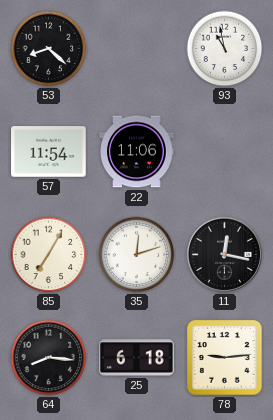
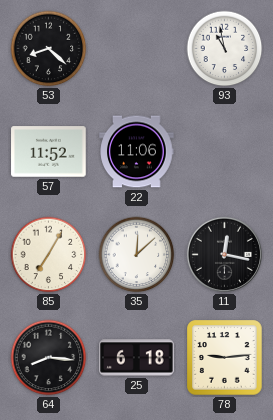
57: 11:54 -> 11:52
35: 12:12 -> 12:08
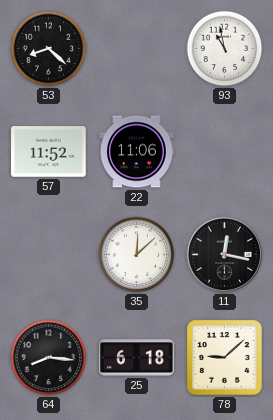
85: 7:05 -> none
78: 9:14 -> 9:08
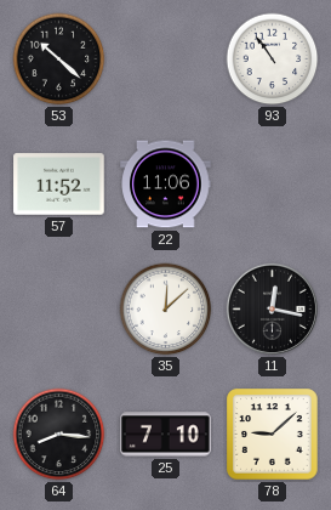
53: 8:22 -> 10:22
93: 10:58 -> 10:54
25: 6:18 -> 7:10
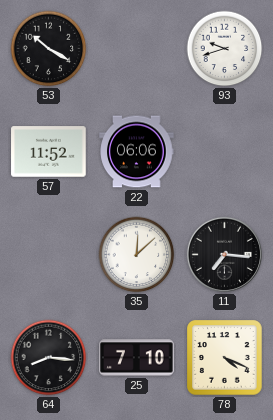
53: 10:22 -> 10:20
93: 10:54 -> 9:42
22: 11:06 -> 06:06
11: 12:17 -> 7:16
78: 9:08 -> 4:19
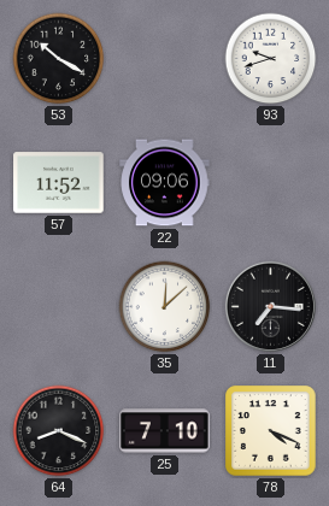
22: 06:06 -> 09:06
64: 8:16 -> 8:19
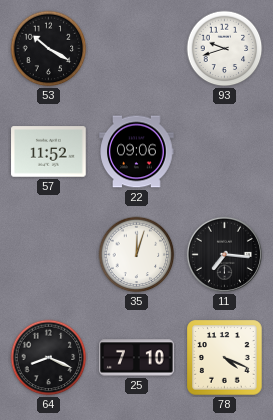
35: 12:08 -> 12:03
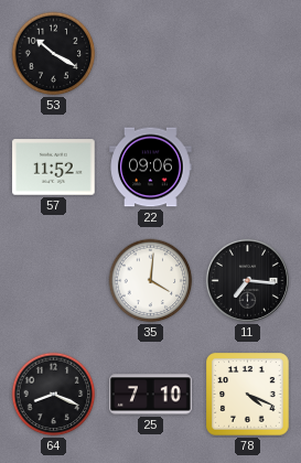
93: 9:42 -> none
35: 12:03 -> 4:01
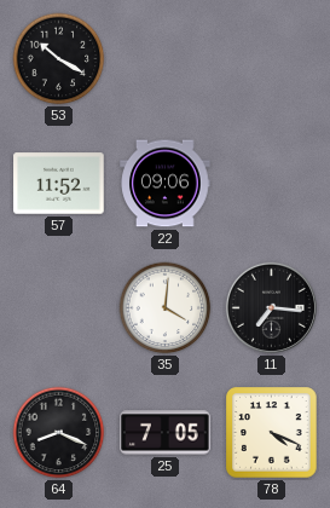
25: 7:10 -> 7:05
